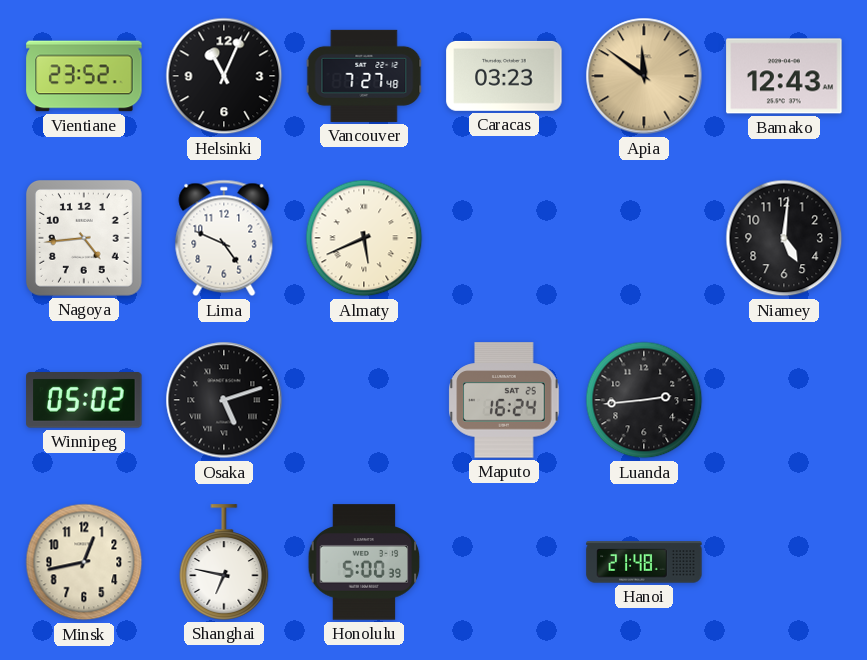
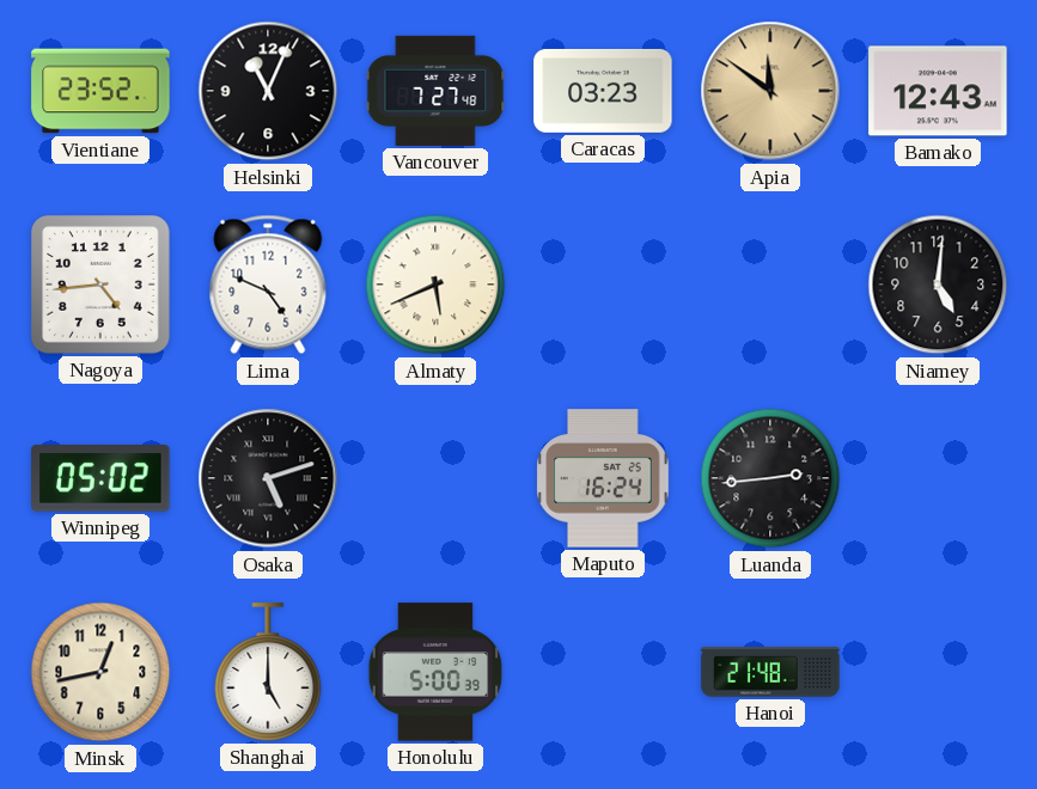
Shanghai: 6:47 -> 5:00
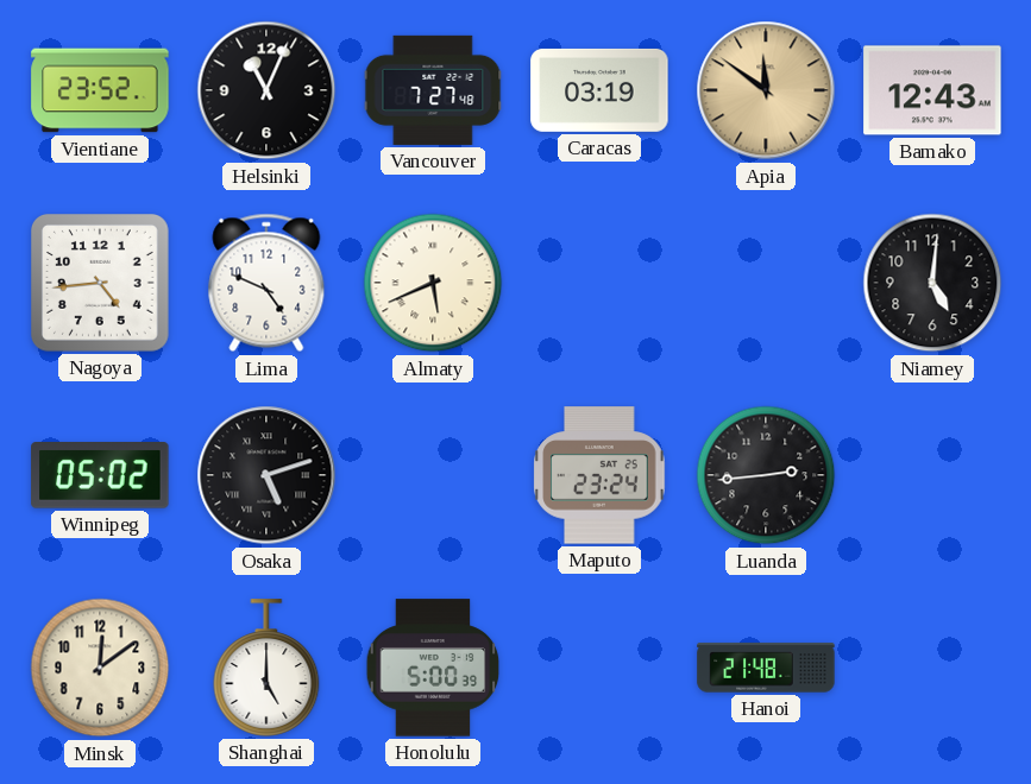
Caracas: 03:23 -> 03:19
Maputo: 16:24 -> 23:24
Minsk: 12:43 -> 12:09
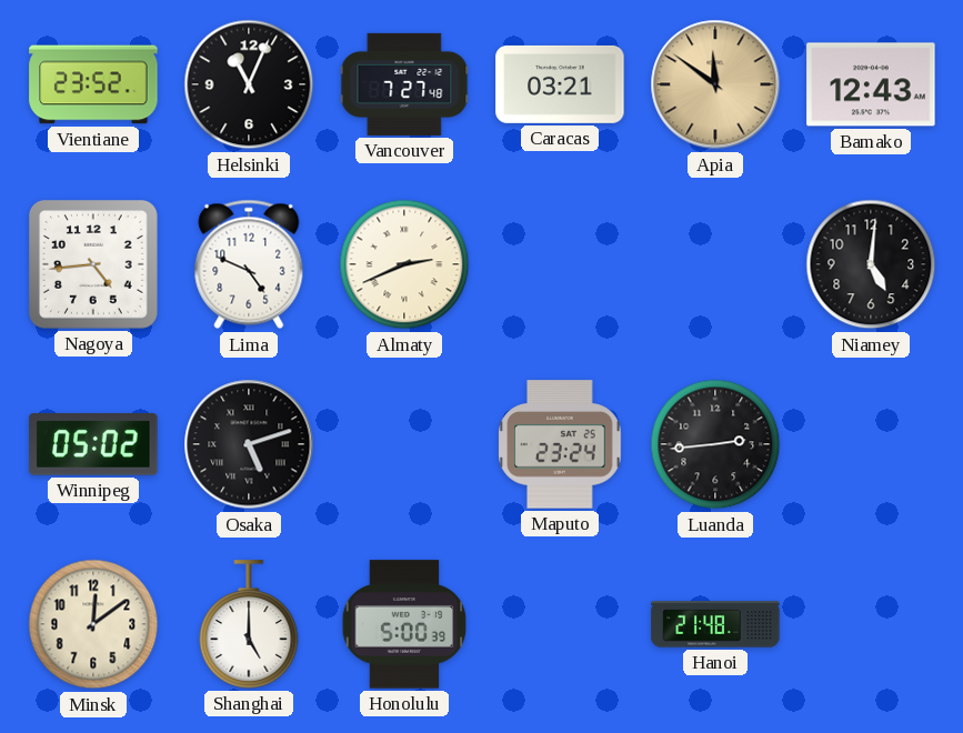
Caracas: 03:19 -> 03:21
Almaty: 5:41 -> 2:41
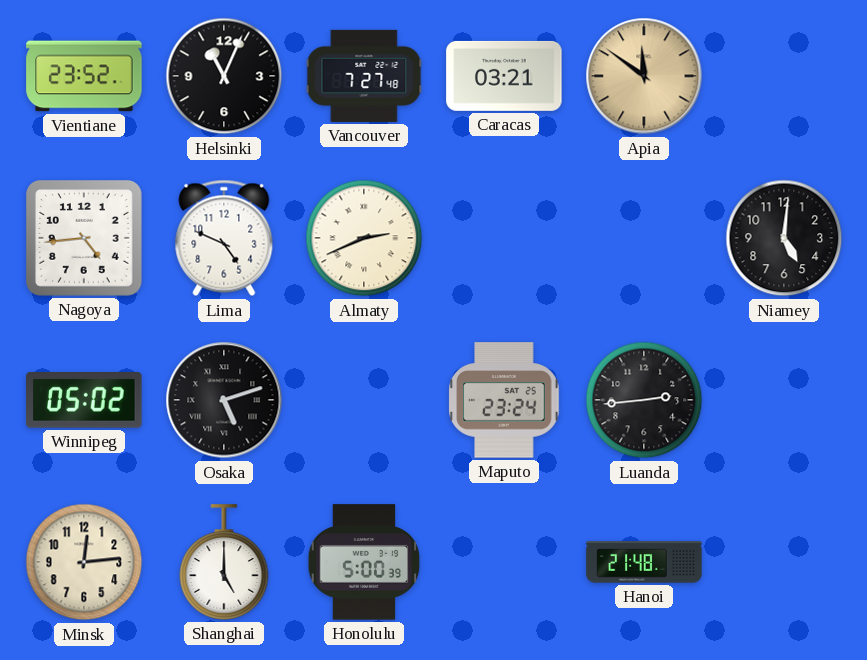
Bamako: 12:43 -> none
Minsk: 12:09 -> 12:14
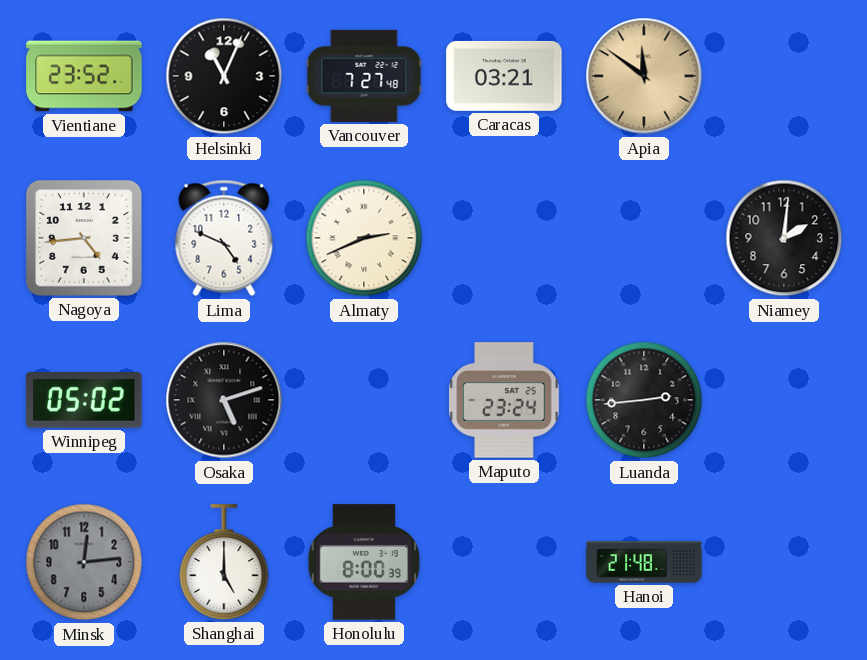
Niamey: 5:01 -> 2:01
Minsk dial: cream -> grey
Honolulu: 5:00 -> 8:00
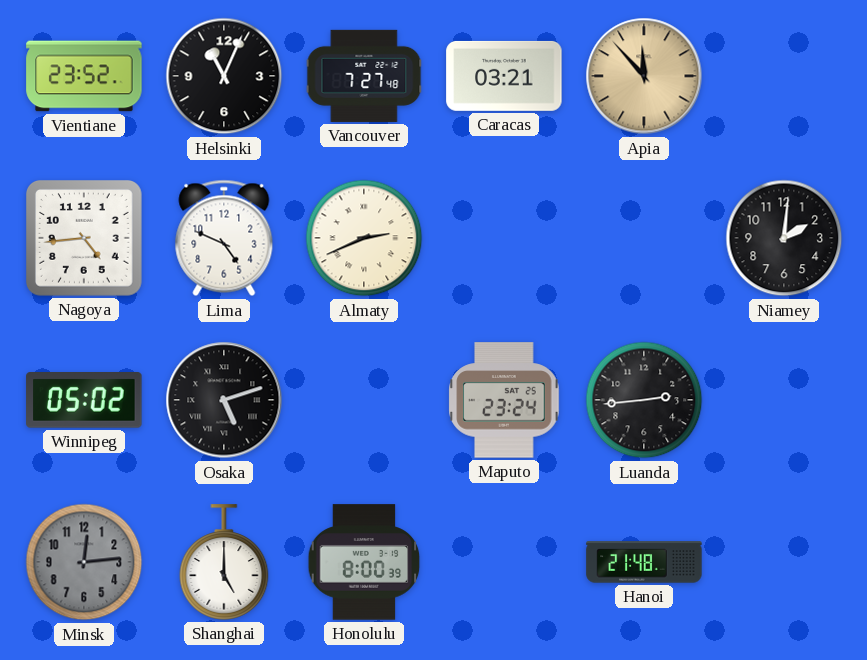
Apia: 11:51 -> 11:53
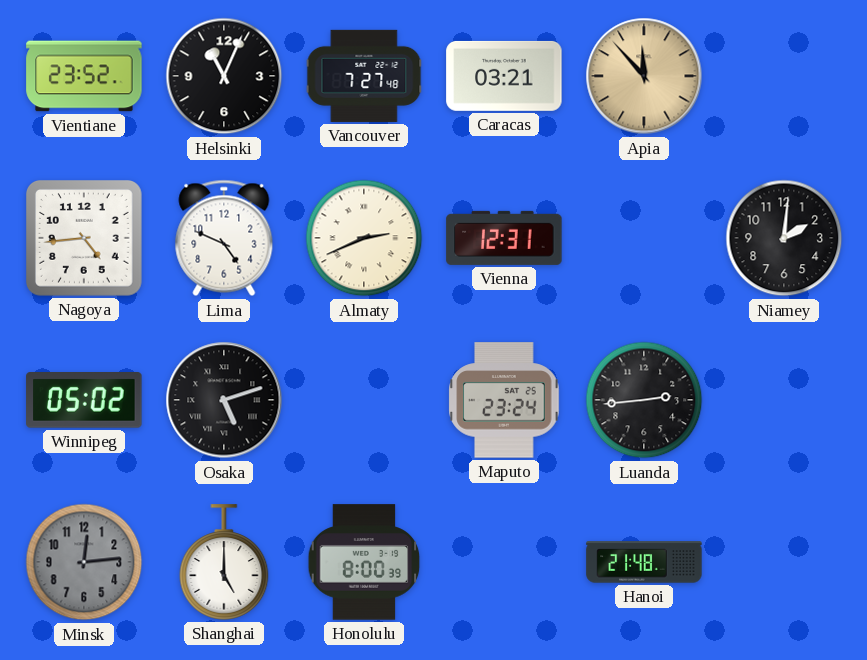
Vienna: none -> 12:31
